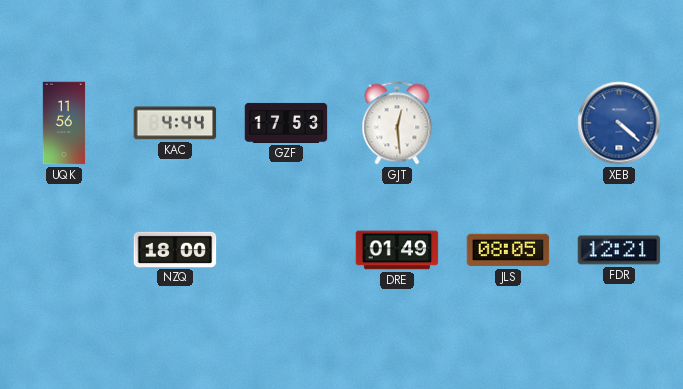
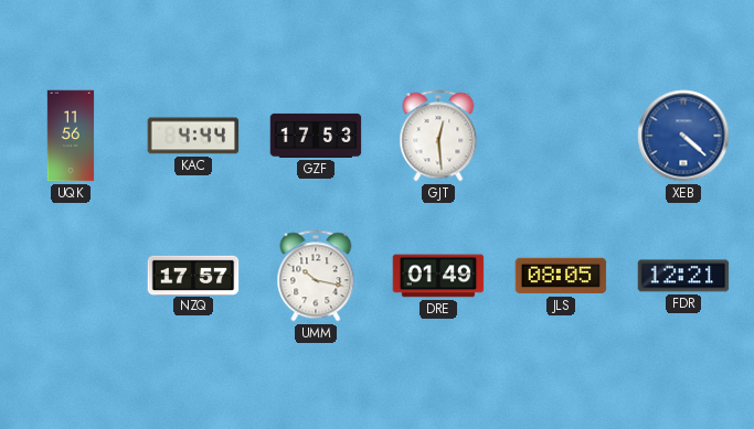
NZQ: 18:00 -> 17:57
UMM: none -> 10:17
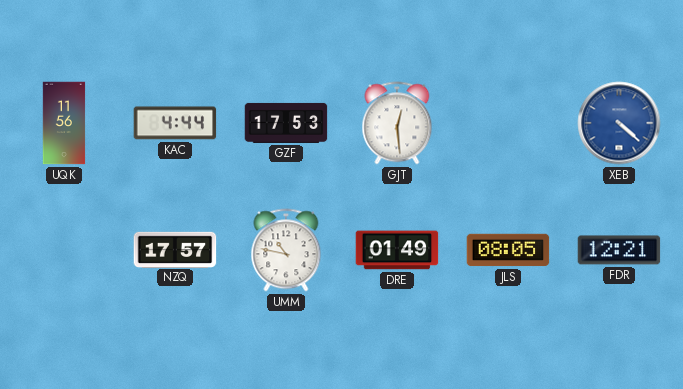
UMM: 10:17 -> 10:47
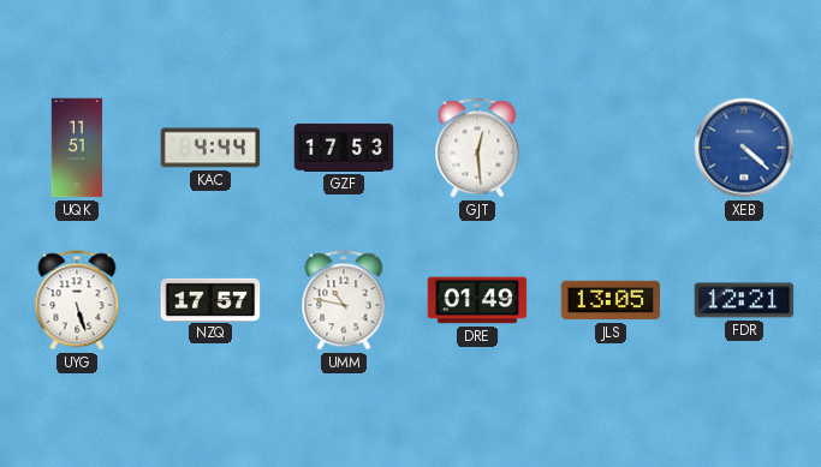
UQK: 11:56 -> 11:51
UYG: none -> 5:27
JLS: 08:05 -> 13:05
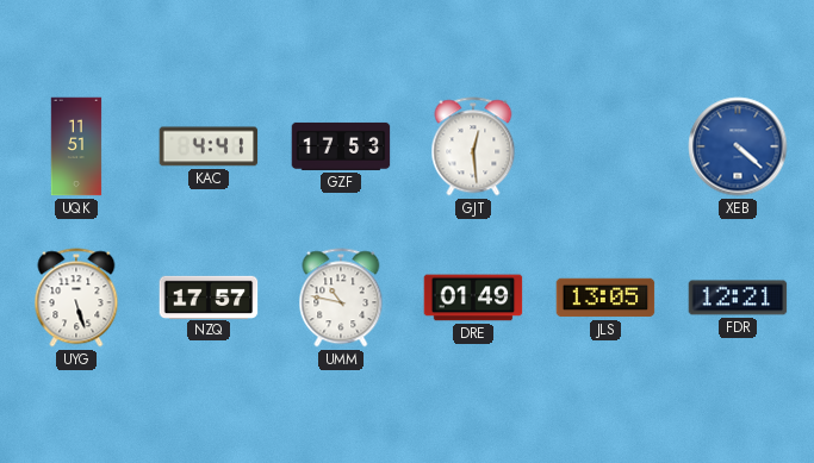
KAC: 4:44 -> 4:41
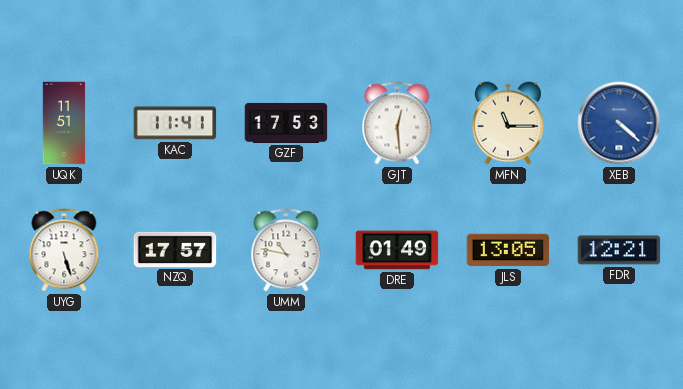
KAC: 4:41 -> 11:41
MFN: none -> 11:15
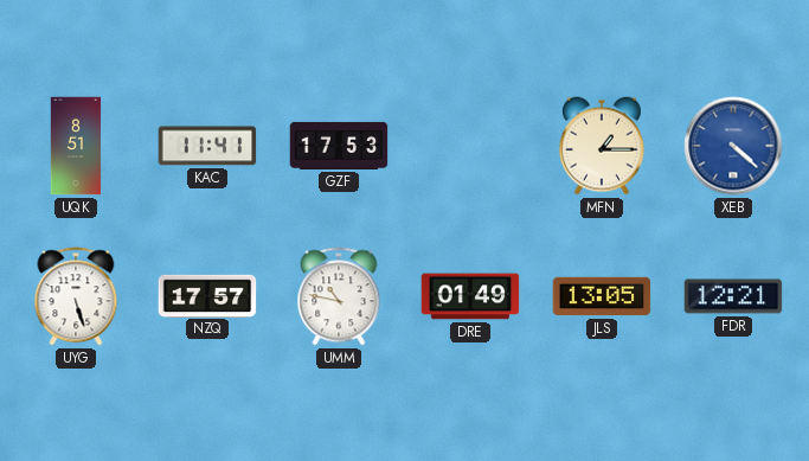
UQK: 11:51 -> 8:51
GJT: 12:29 -> none
MFN: 11:15 -> 1:15
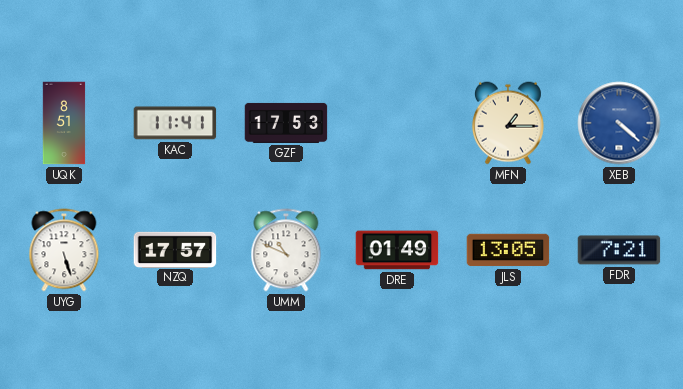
UMM: 10:47 -> 10:49
FDR: 12:21 -> 7:21
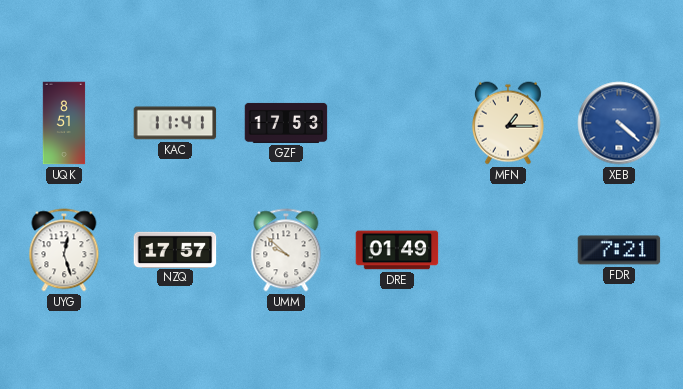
UYG: 5:27 -> 12:27
UMM: 10:49 -> 9:52
JLS: 13:05 -> none
